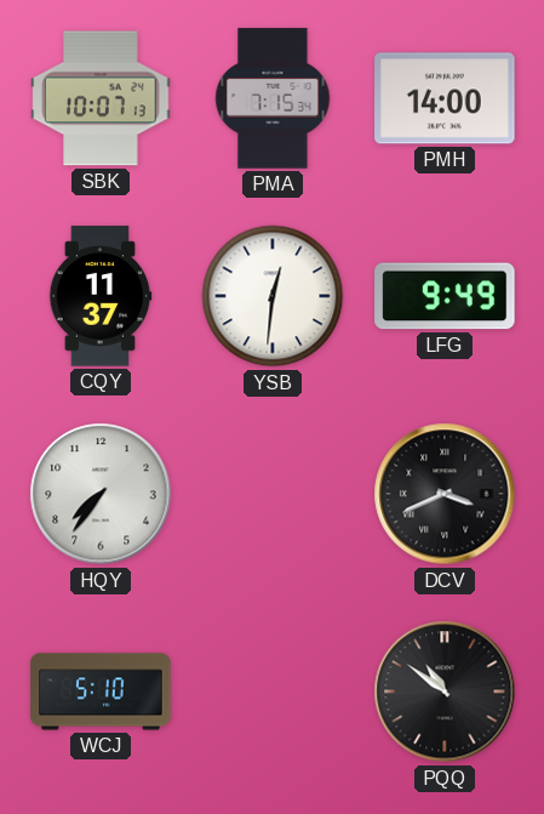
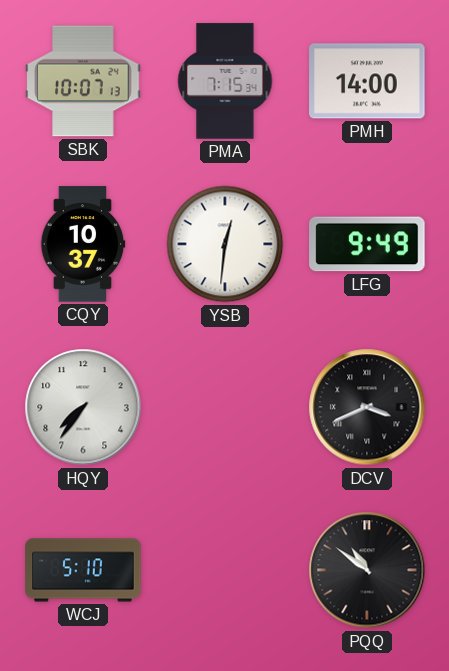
CQY: 11:37 -> 10:37
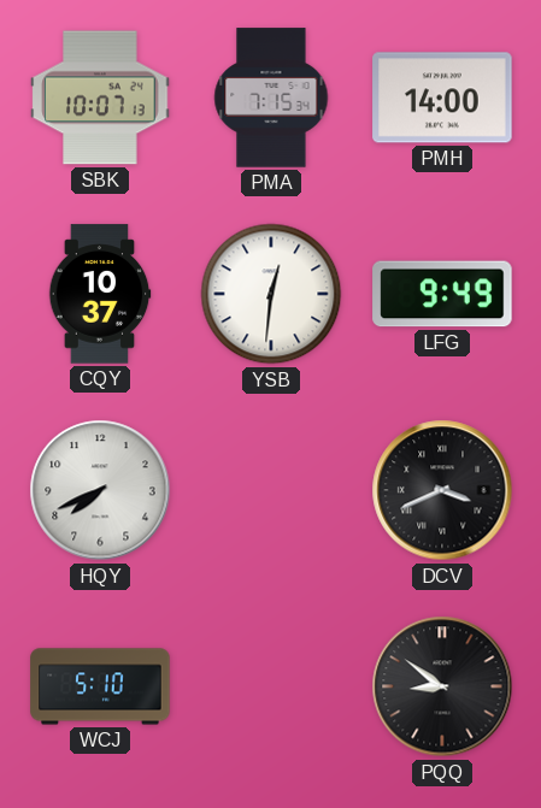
HQY: 7:36 -> 7:41
PQQ: 10:51 -> 8:51
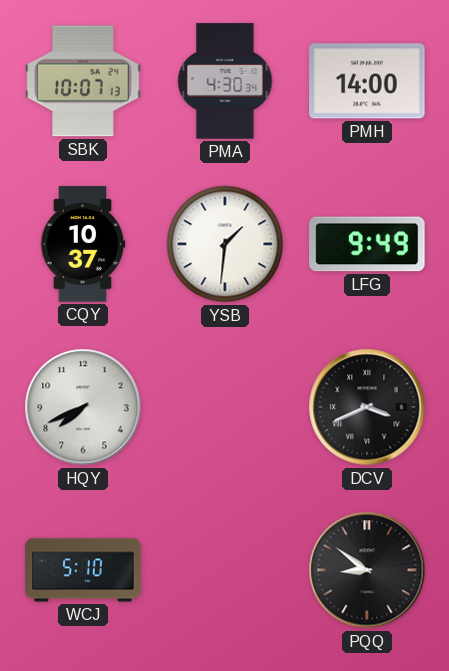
PMA: 7:15 -> 4:30
YSB: 12:31 -> 1:31
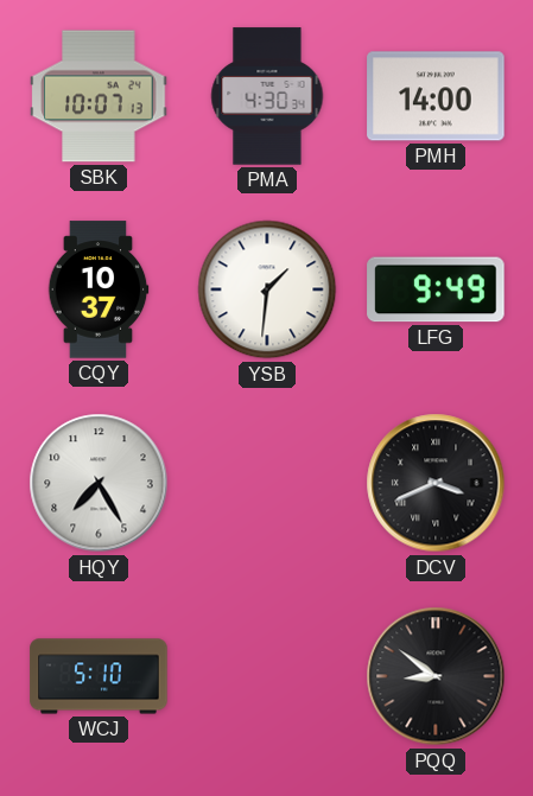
HQY: 7:41 -> 7:25
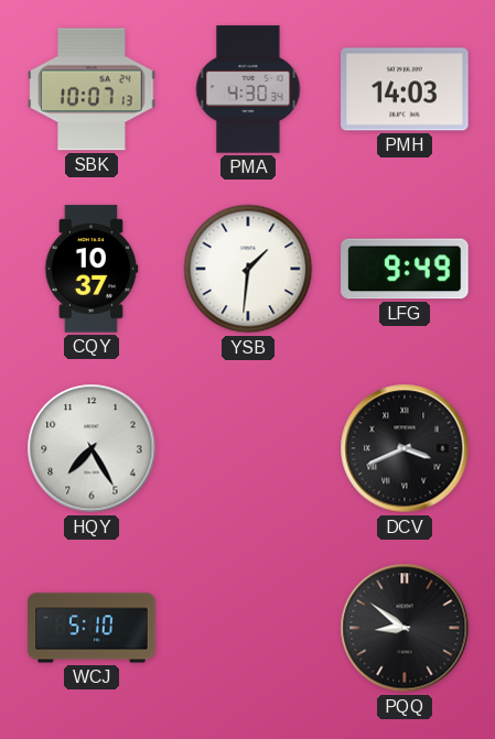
PMH: 14:00 -> 14:03
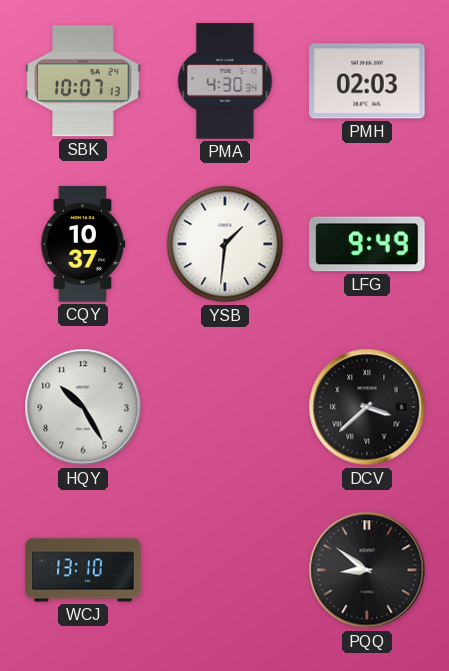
PMH: 14:03 -> 02:03
HQY: 7:25 -> 10:25
DCV: 3:41 -> 3:38
WCJ: 5:10 -> 13:10
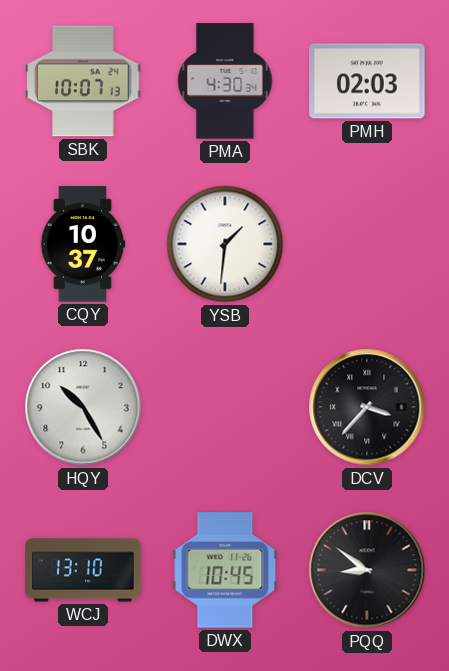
LFG: 9:49 -> none
DCV: 3:38 -> 3:37
DWX: none -> 10:45
